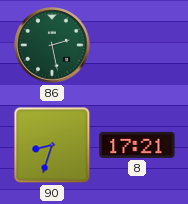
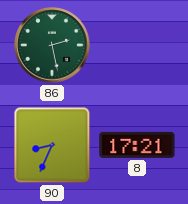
90: 8:33 -> 8:34
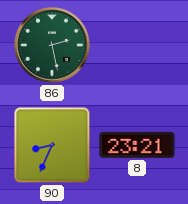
8: 17:21 -> 23:21
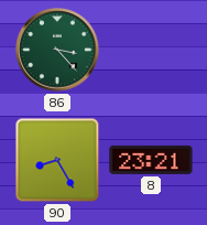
86: 2:28 -> 3:23
90: 8:34 -> 8:25
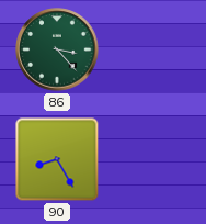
8: 23:21 -> none
